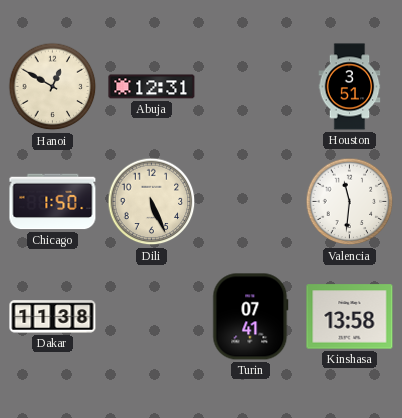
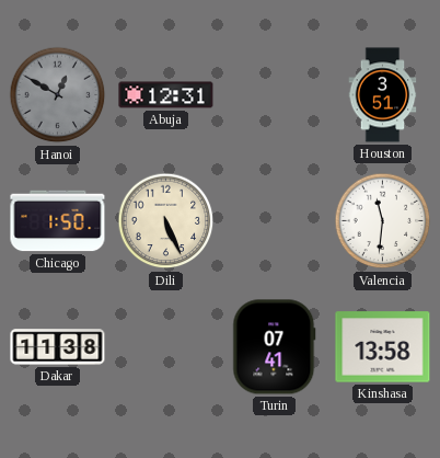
Hanoi dial: cream -> grey
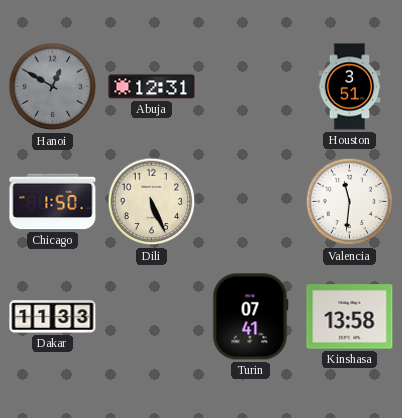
Dakar: 11:38 -> 11:33
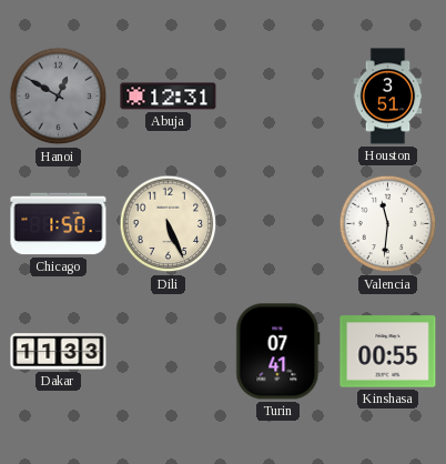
Kinshasa: 13:58 -> 00:55
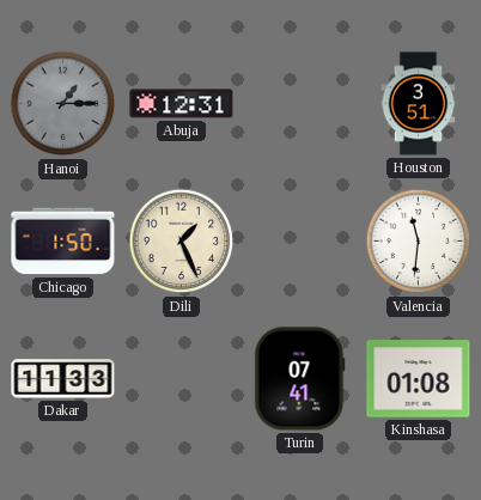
Hanoi: 12:50 -> 1:15
Dili: 5:26 -> 1:26
Kinshasa: 00:55 -> 01:08
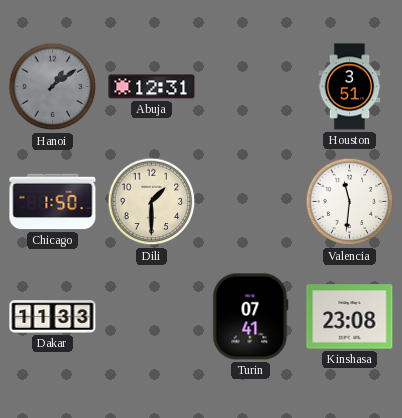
Hanoi: 1:15 -> 1:09
Dili: 1:26 -> 1:30
Kinshasa: 01:08 -> 23:08
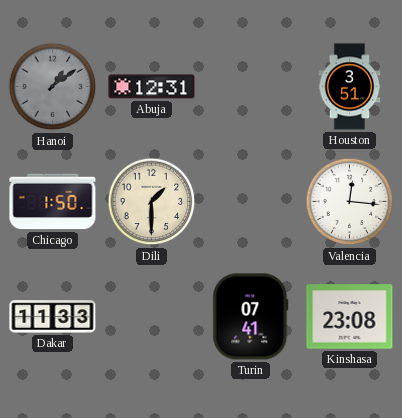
Valencia: 11:31 -> 12:16
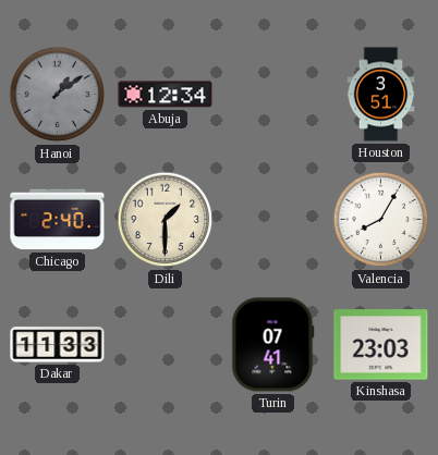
Abuja: 12:31 -> 12:34
Chicago: 1:50 -> 2:40
Valencia: 12:16 -> 8:05
Kinshasa: 23:08 -> 23:03
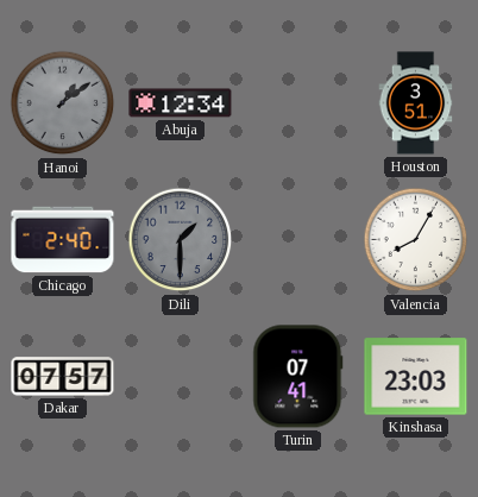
Dili dial: cream -> grey
Dakar: 11:33 -> 07:57
